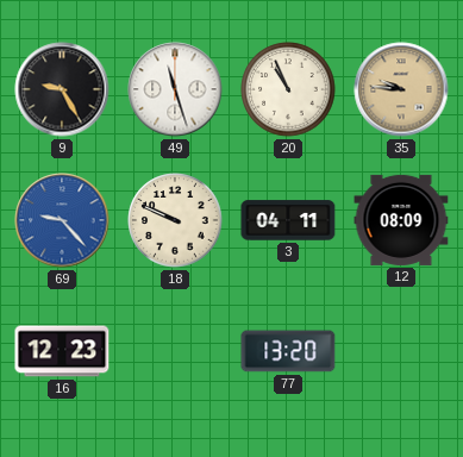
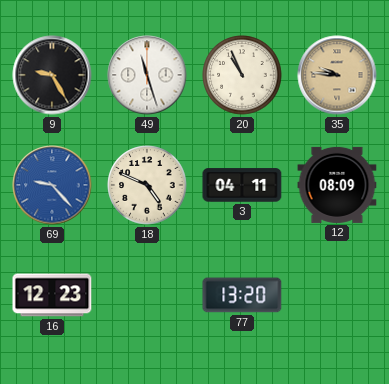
18: 9:49 -> 4:49
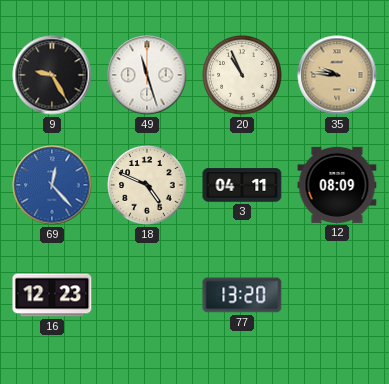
69: 9:23 -> 12:23
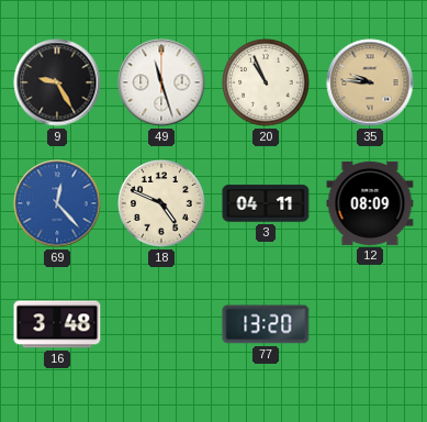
16: 12:23 -> 3:48
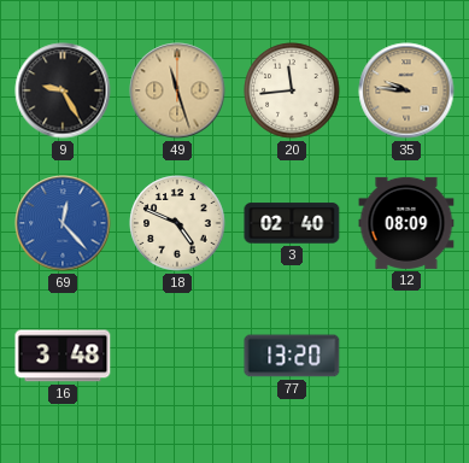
49 dial: white -> champagne
20: 10:56 -> 11:44
3: 04:11 -> 02:40
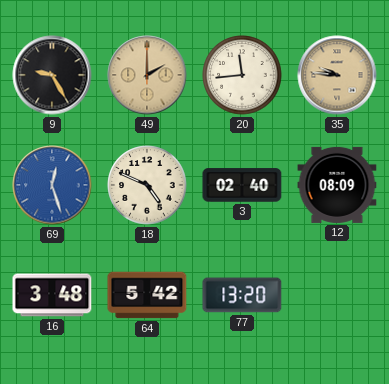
49: 11:27 -> 2:00
69: 12:23 -> 12:27
64: none -> 5:42
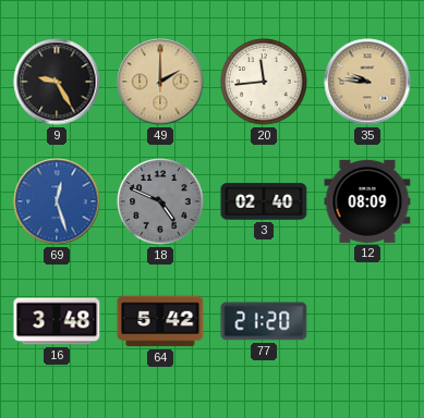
18 dial: cream -> grey
77: 13:20 -> 21:20
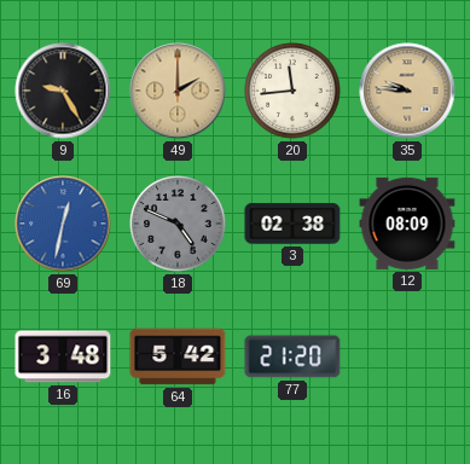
69: 12:27 -> 12:32
3: 02:40 -> 02:38
